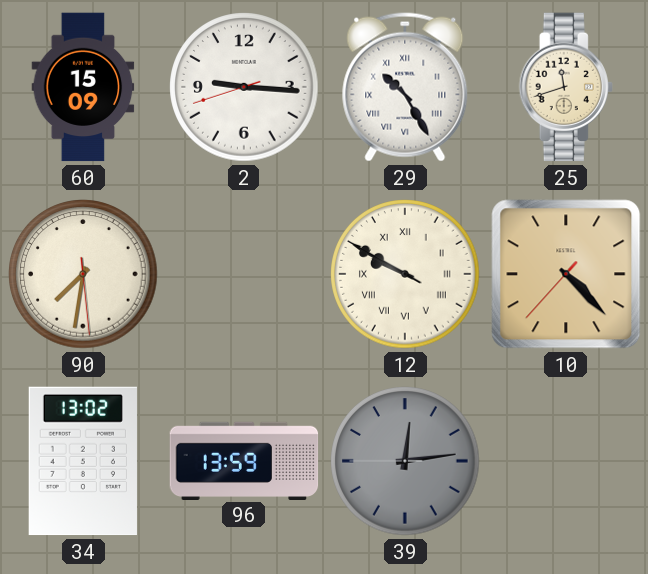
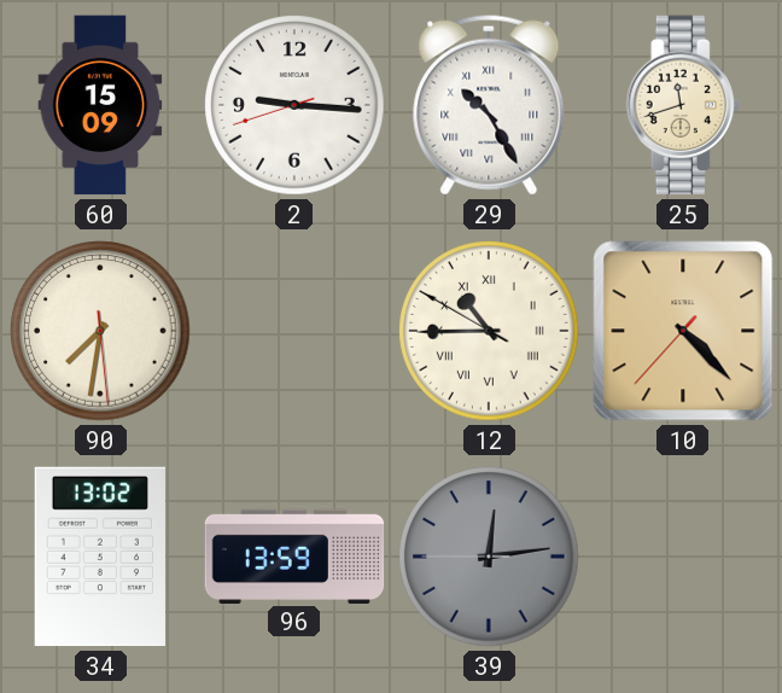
12: 9:49 -> 10:44
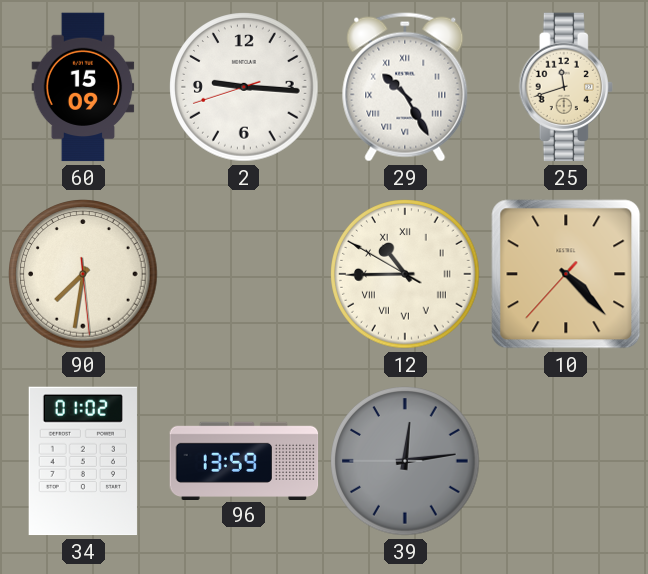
34: 13:02 -> 01:02
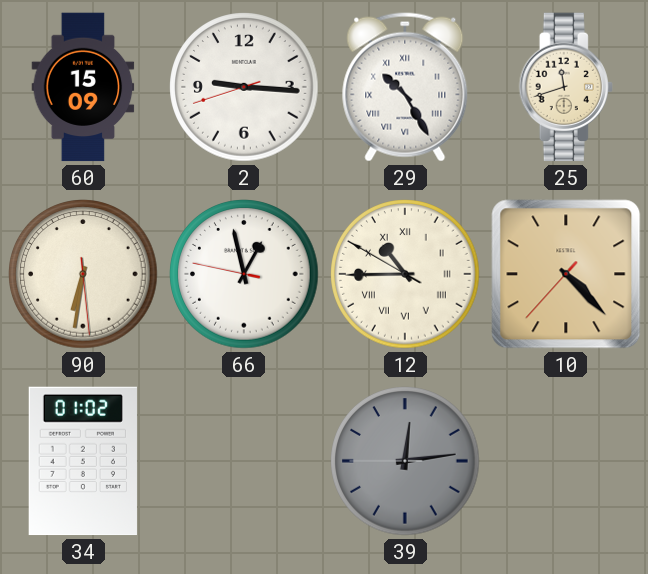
90: 7:31 -> 6:31
66: none -> 12:57
96: 13:59 -> none
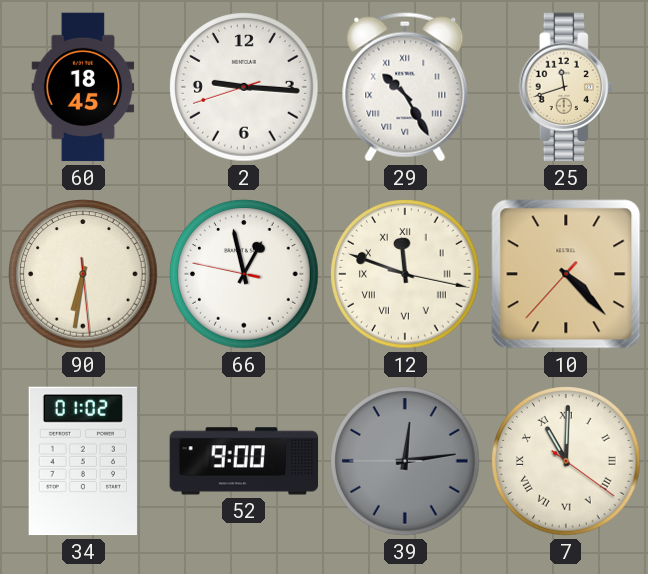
60: 15:09 -> 18:45
12: 10:44 -> 11:48
52: none -> 9:00
7: none -> 11:00
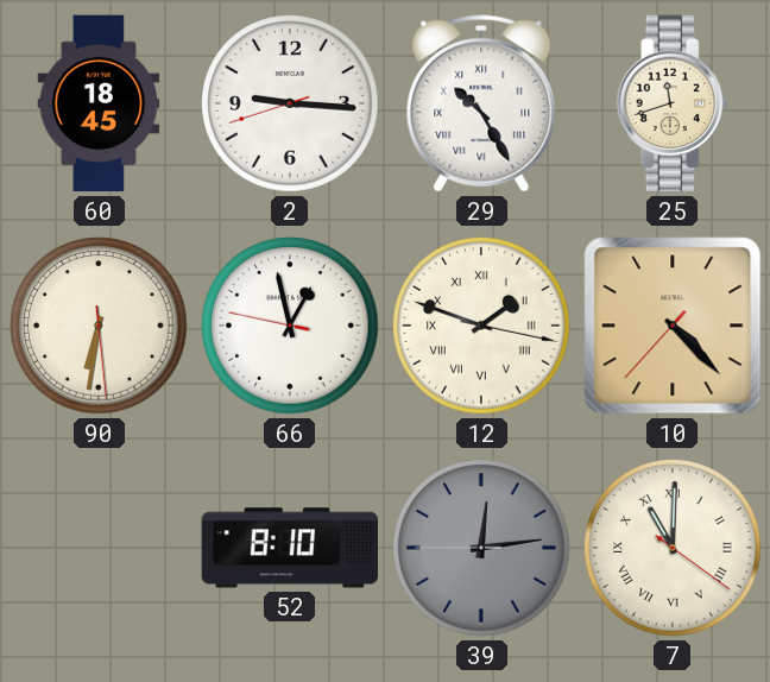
12: 11:48 -> 1:48
34: 01:02 -> none
52: 9:00 -> 8:10
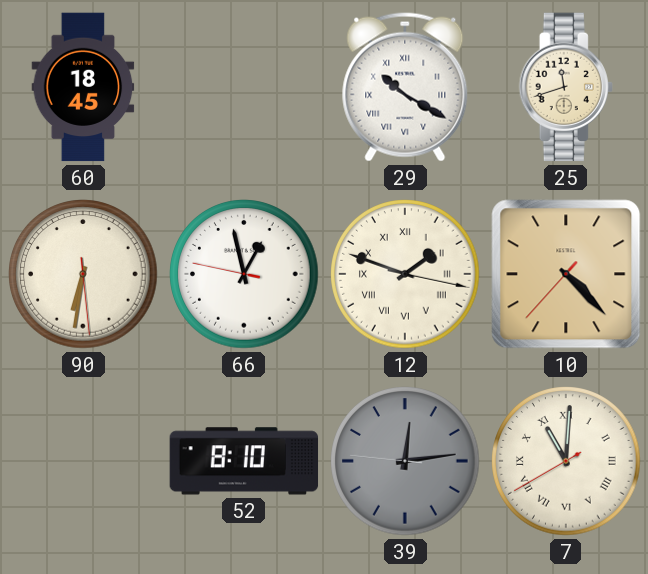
2: 9:15 -> none
29: 10:25 -> 10:20
39: 12:13:45 -> 12:13:46
7: 11:00:21 -> 11:00:40
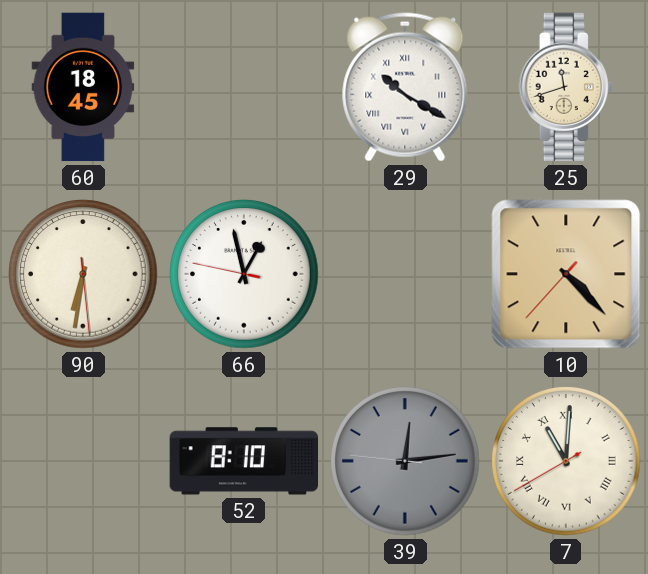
12: 1:48 -> none
